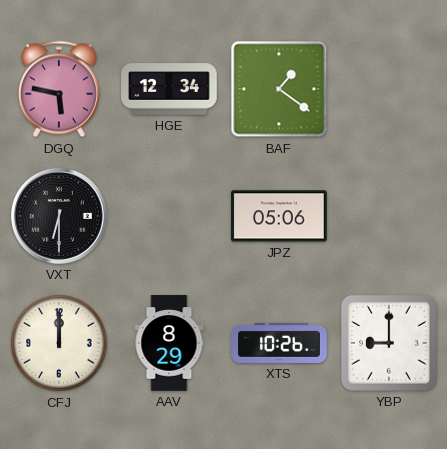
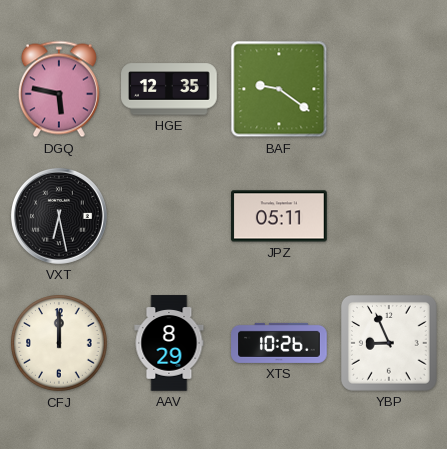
HGE: 12:34 -> 12:35
BAF: 1:21 -> 9:21
VXT: 6:30 -> 6:28
JPZ: 05:06 -> 05:11
YBP: 9:00 -> 8:56
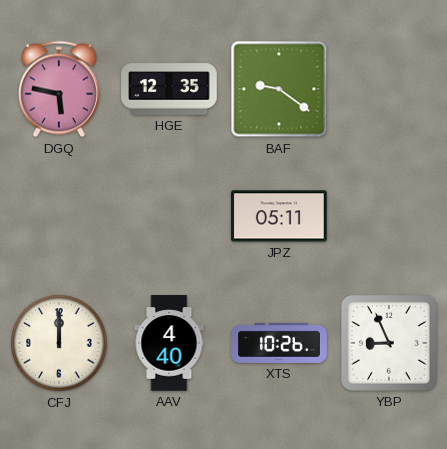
VXT: 6:28 -> none
AAV: 8:29 -> 4:40
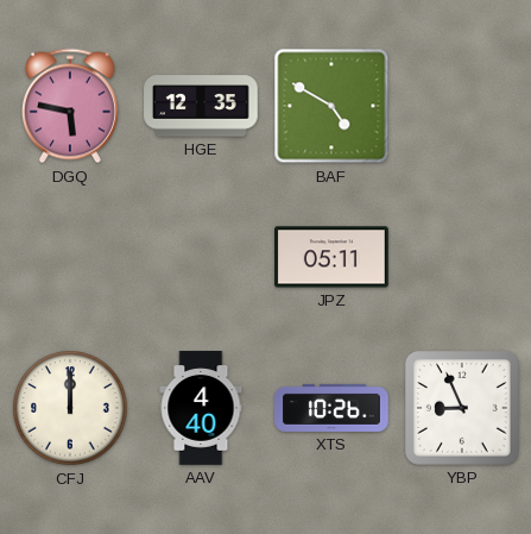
BAF: 9:21 -> 4:50
